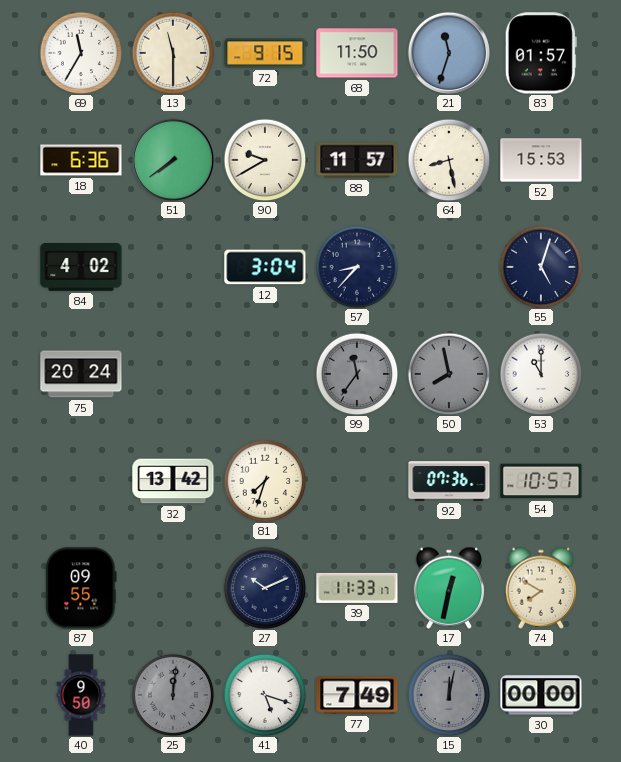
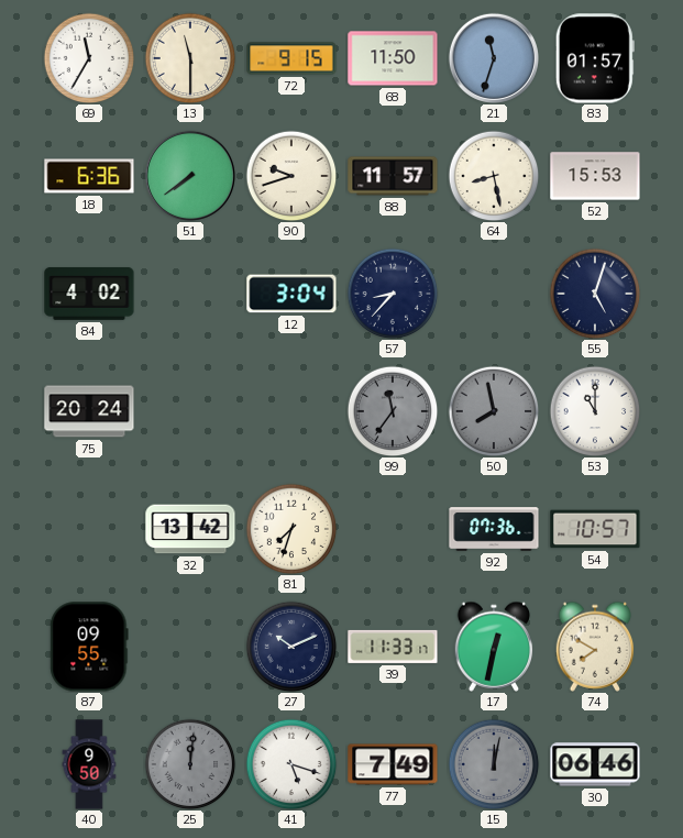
90: 9:40 -> 9:42
30: 00:00 -> 06:46
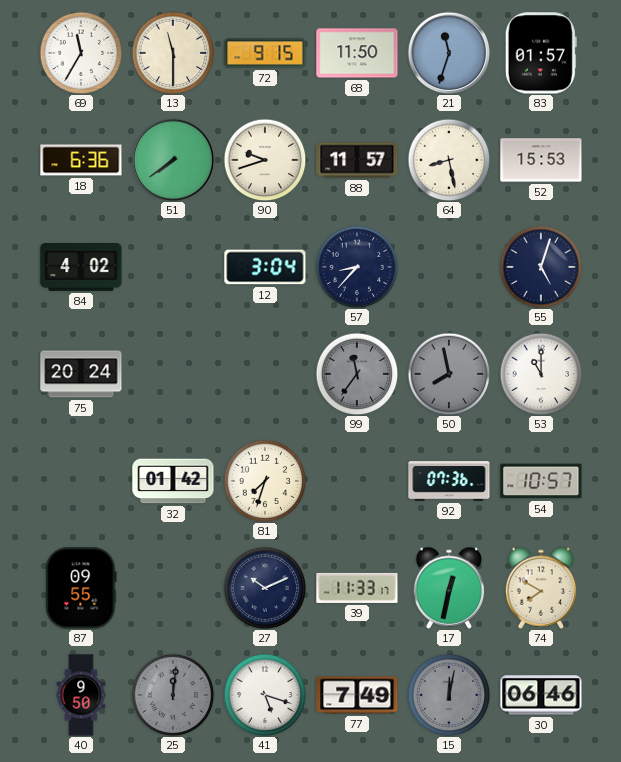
32: 13:42 -> 01:42
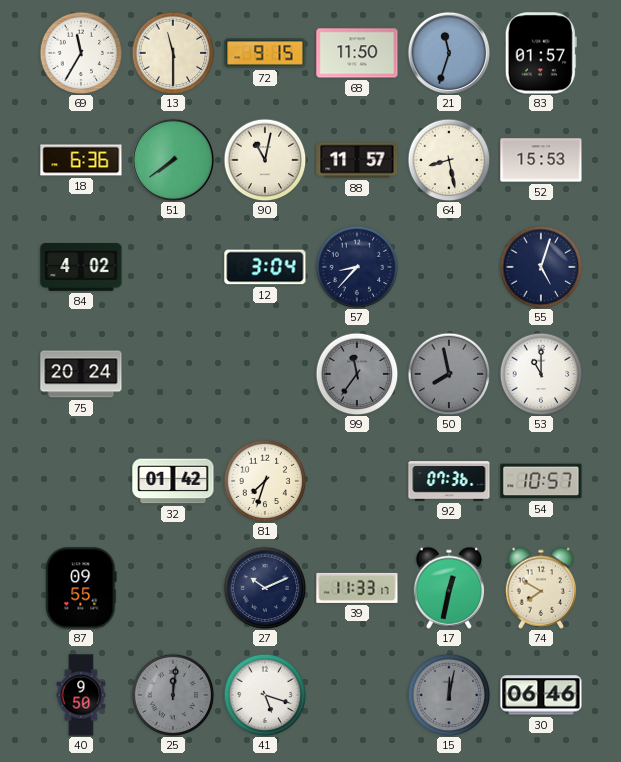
90: 9:42 -> 11:02
77: 7:49 -> none
